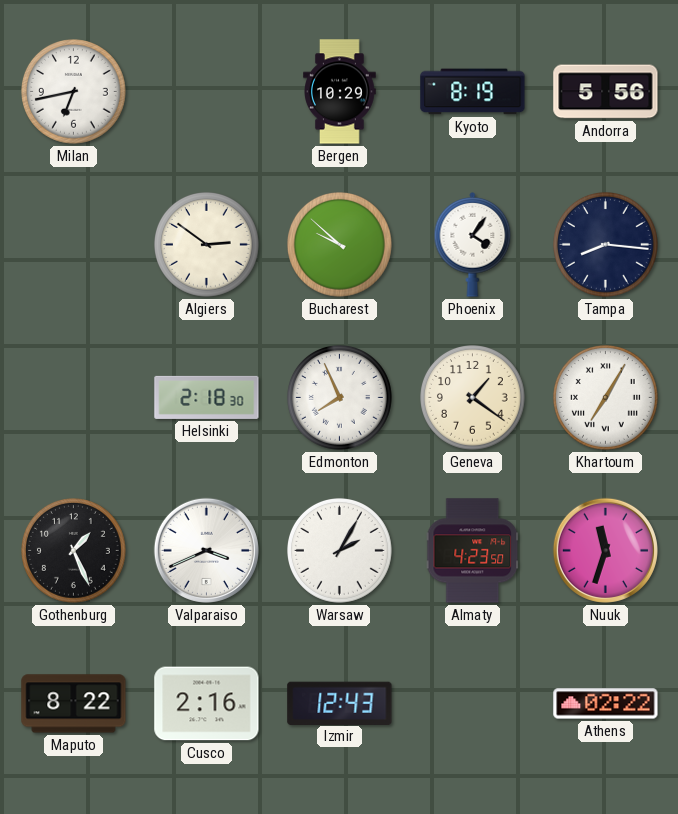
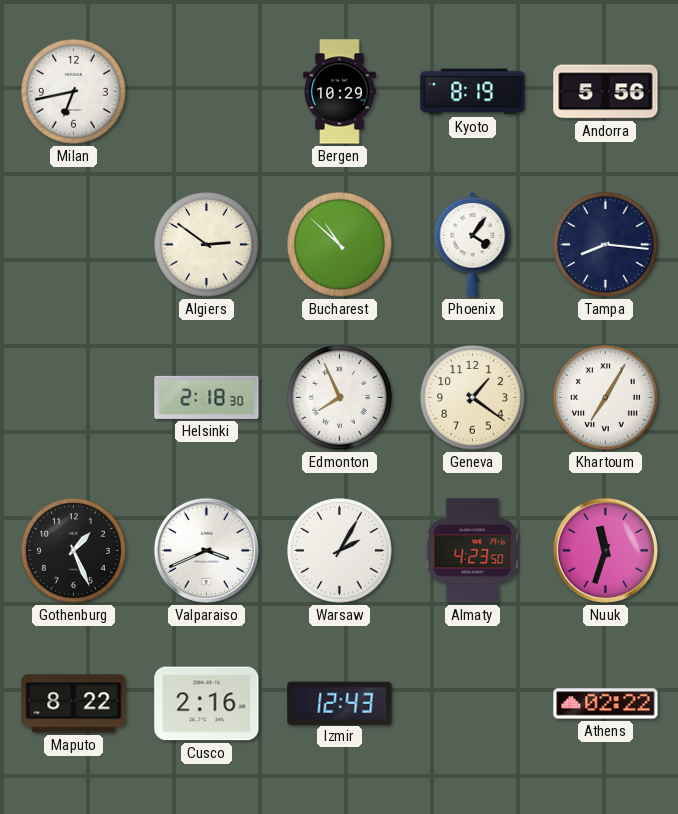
Bucharest: 9:52 -> 10:52
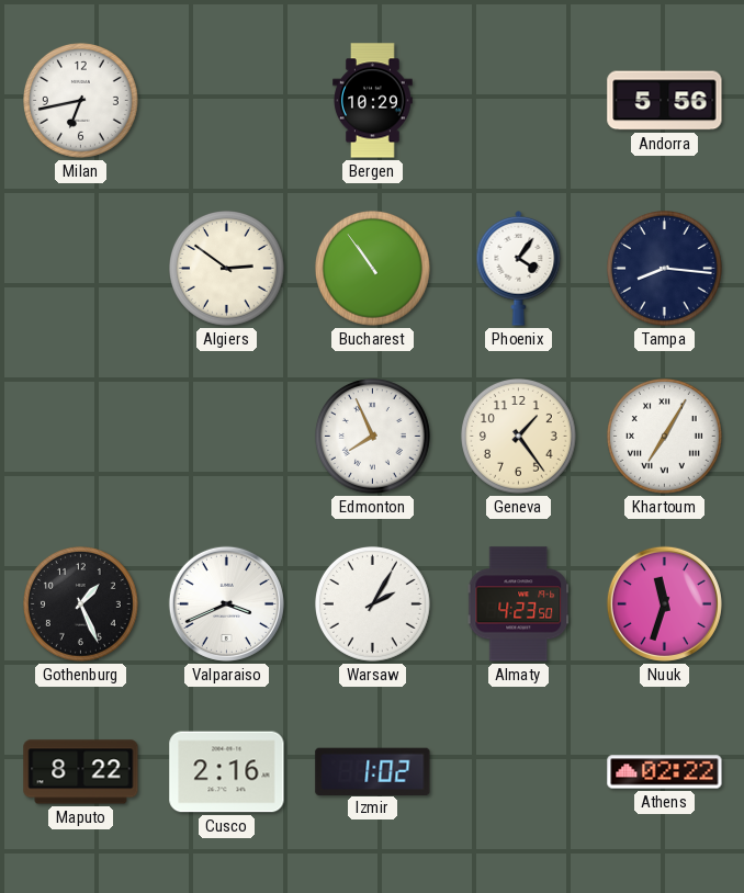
Kyoto: 8:19 -> none
Bucharest: 10:52 -> 10:54
Helsinki: 2:18 -> none
Geneva: 1:21 -> 1:24
Izmir: 12:43 -> 1:02
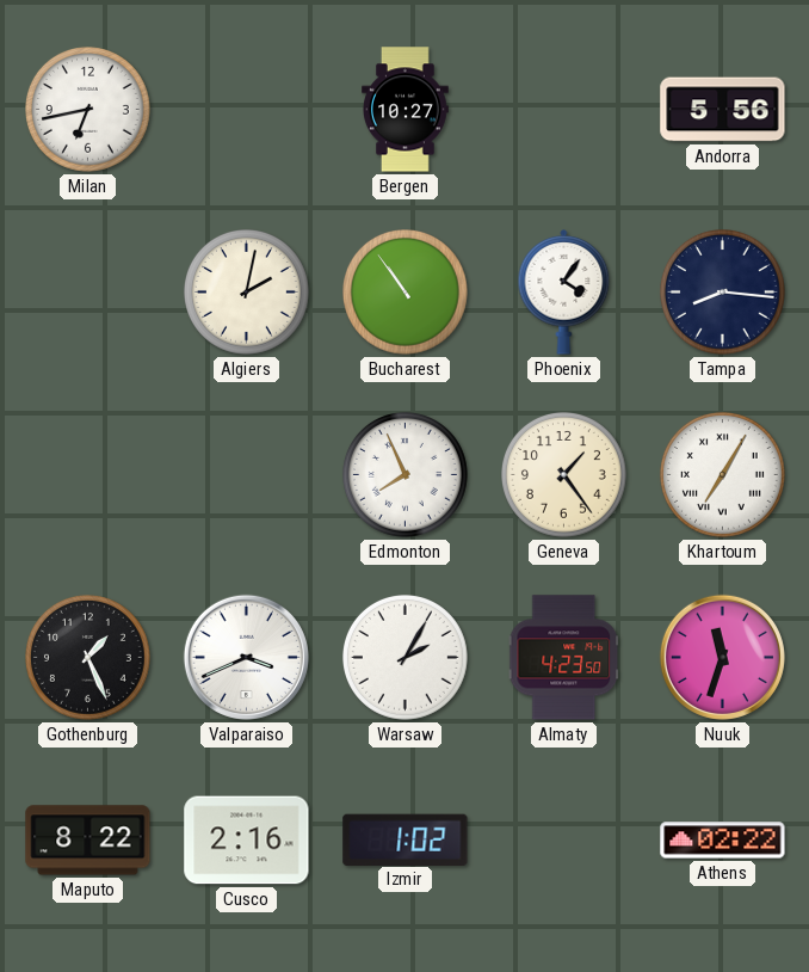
Bergen: 10:29 -> 10:27
Algiers: 2:51 -> 2:02
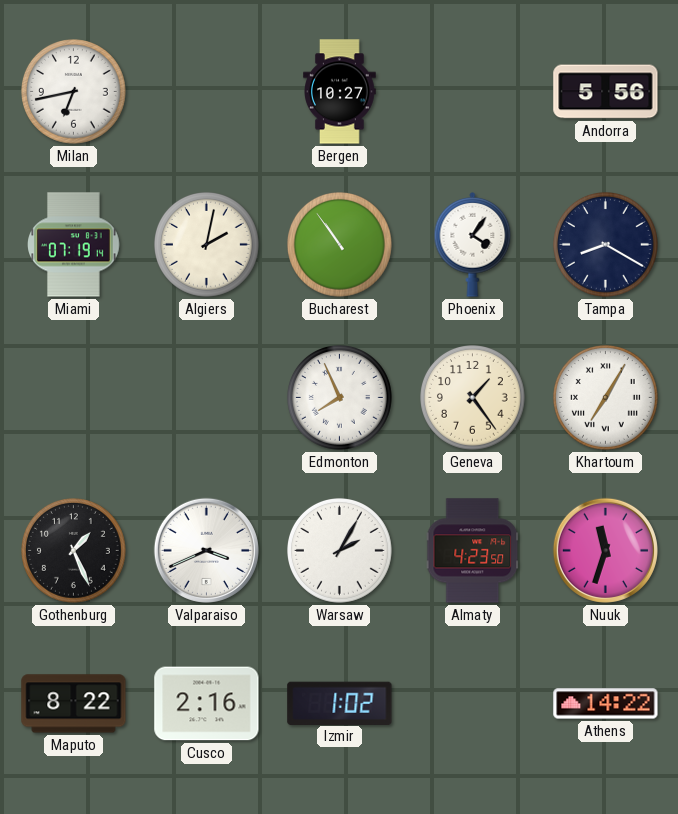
Miami: none -> 07:19
Tampa: 8:16 -> 8:20
Athens: 02:22 -> 14:22
